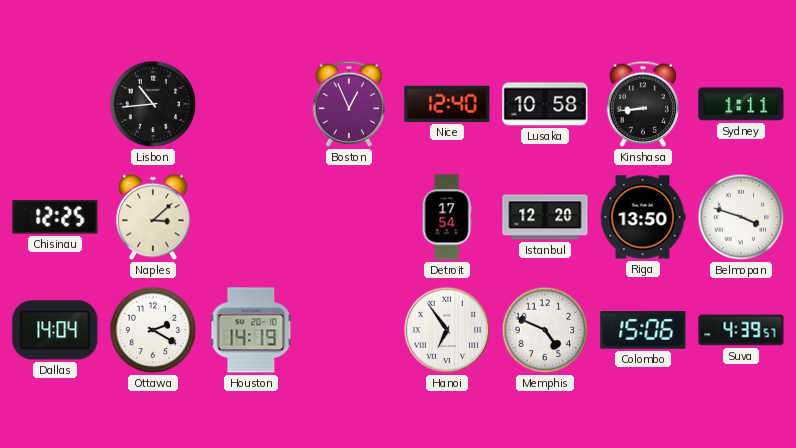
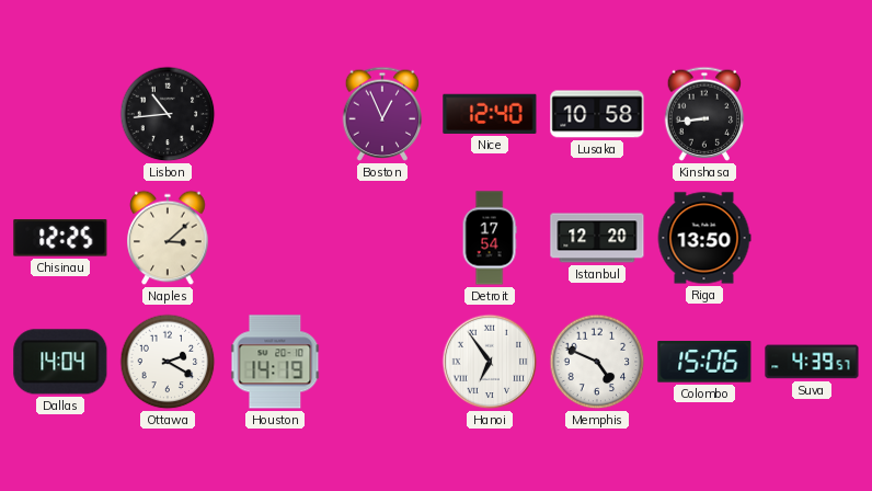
Sydney: 1:11 -> none
Belmopan: 3:48 -> none
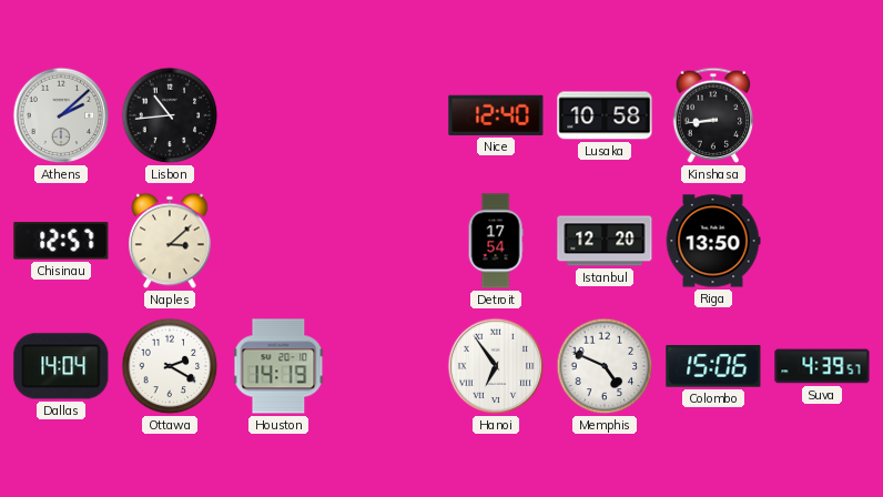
Athens: none -> 2:08
Boston: 12:56 -> none
Chisinau: 12:25 -> 12:57
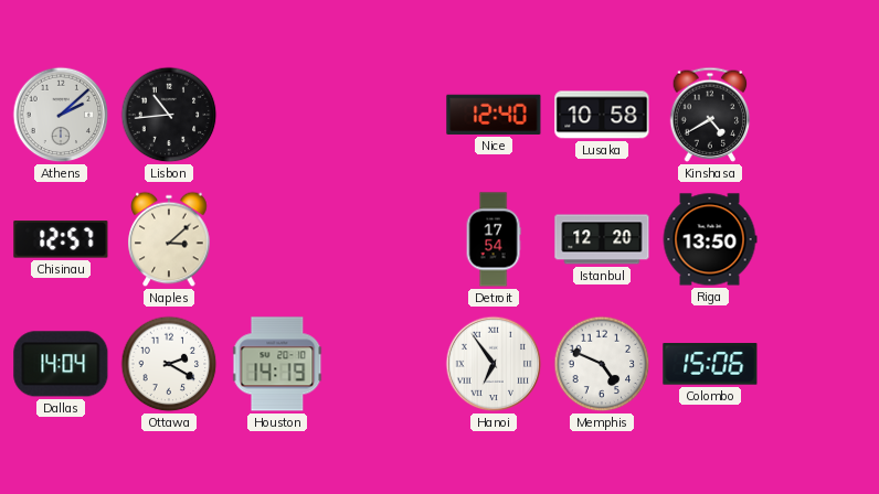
Kinshasa: 8:44 -> 4:40
Suva: 4:39 -> none
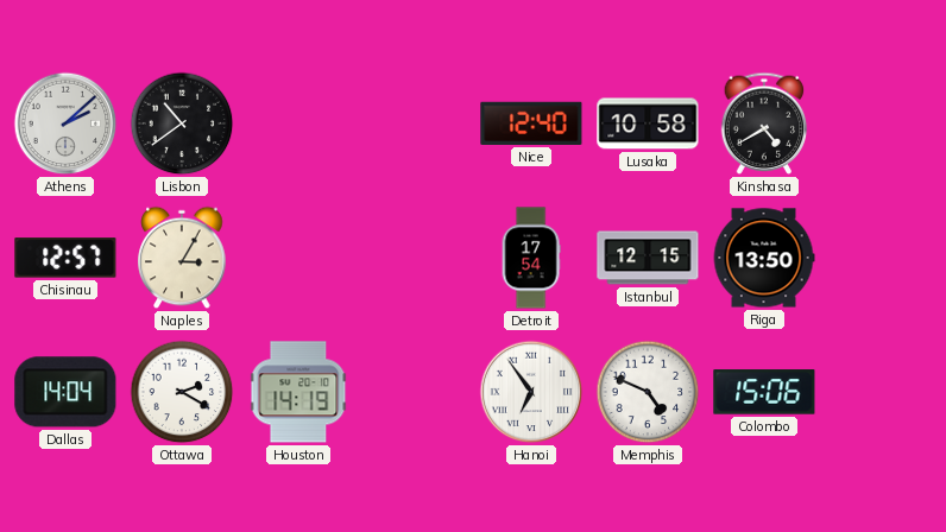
Lisbon: 10:44 -> 10:39
Naples: 3:08 -> 3:05
Istanbul: 12:20 -> 12:15
